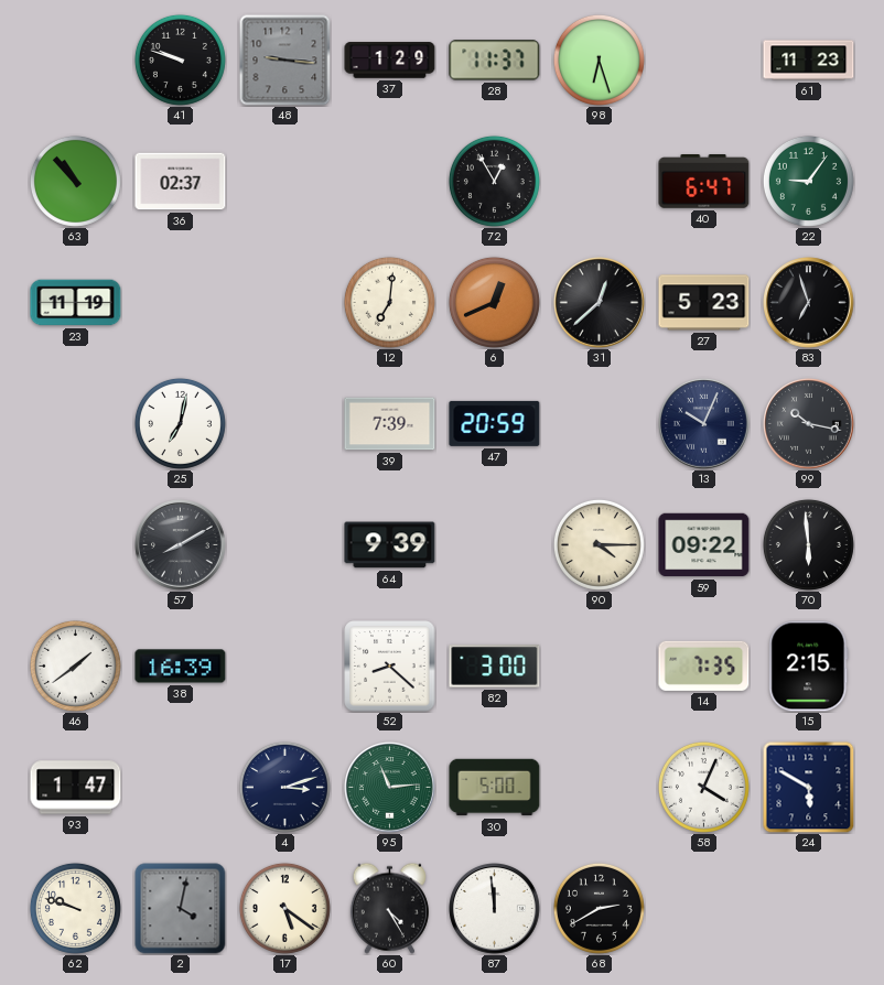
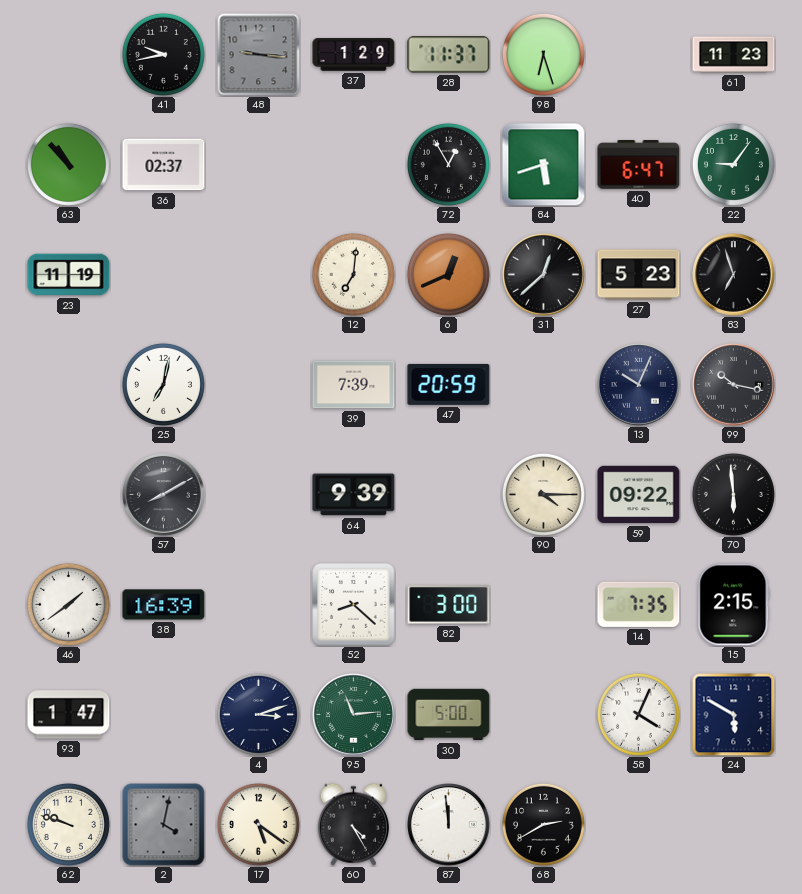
41: 9:48 -> 9:43
84: none -> 5:42
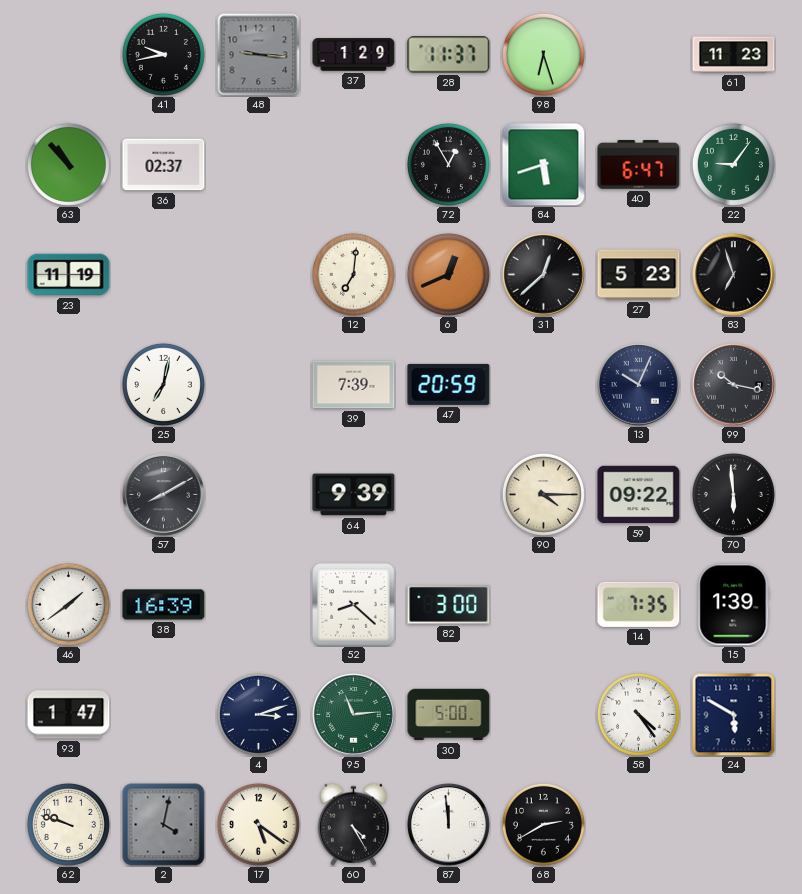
15: 2:15 -> 1:39
58: 4:04 -> 4:24
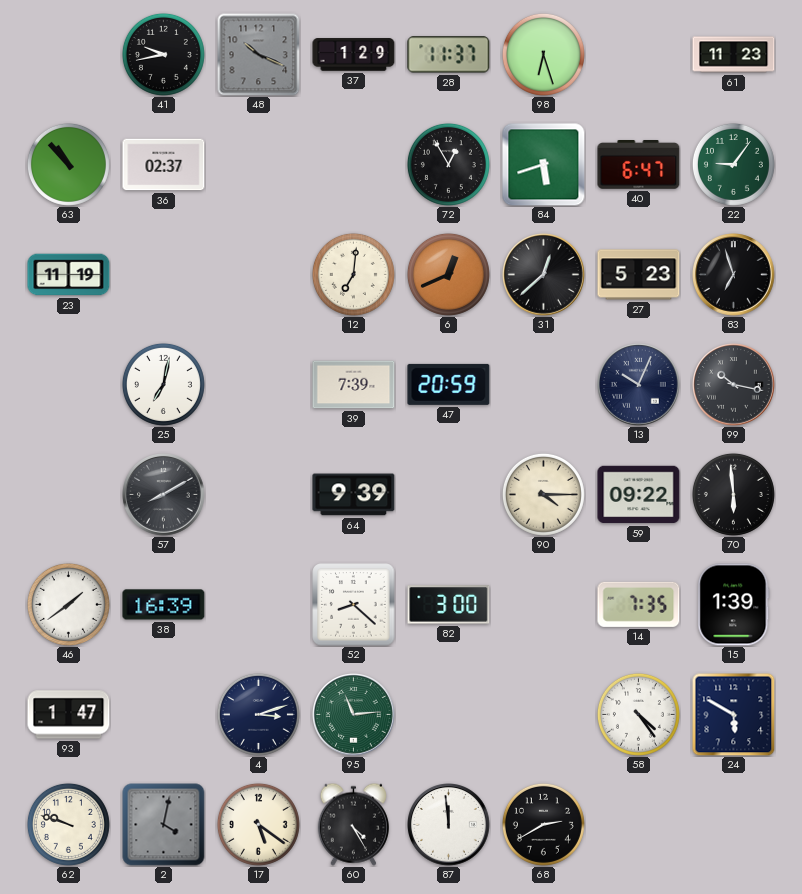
48: 9:16 -> 10:19
30: 5:00 -> none
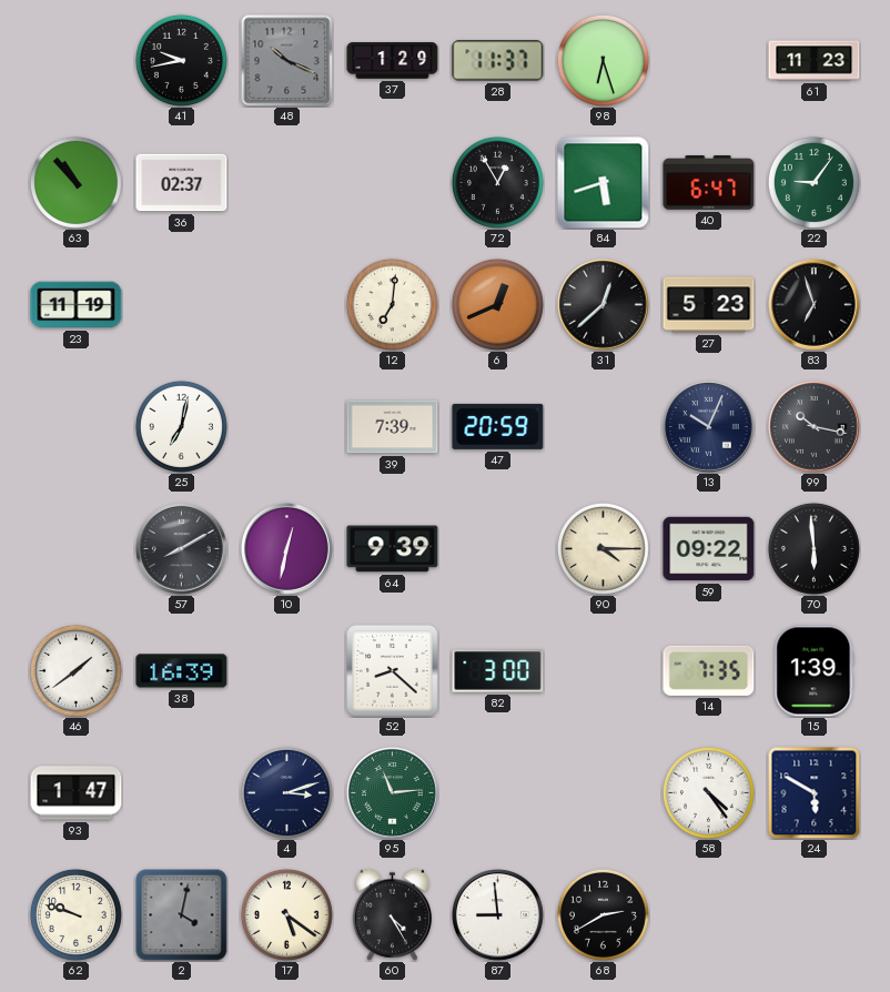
10: none -> 12:32
87: 11:59 -> 8:59
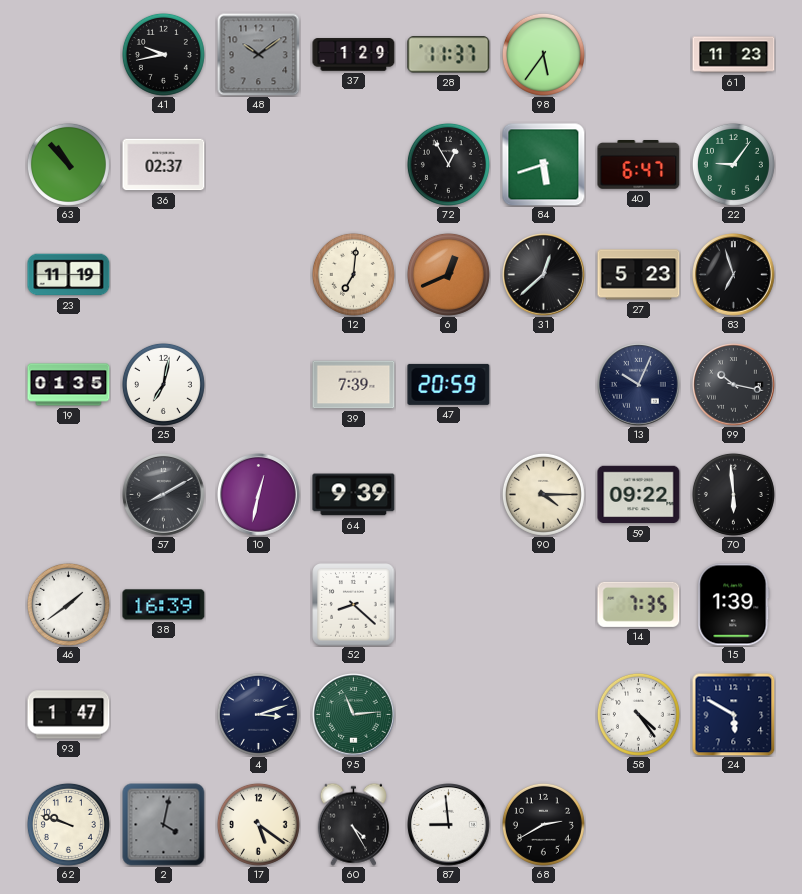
48: 10:19 -> 10:09
98: 6:27 -> 5:36
19: none -> 01:35
82: 3:00 -> none
